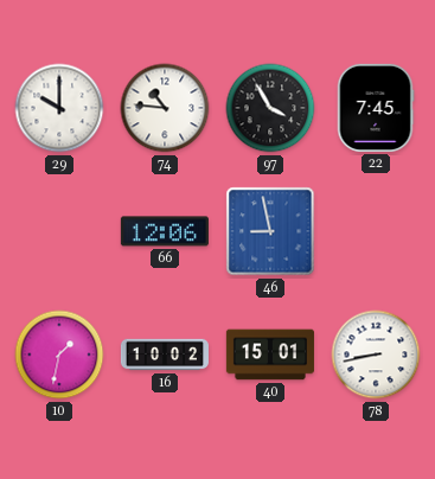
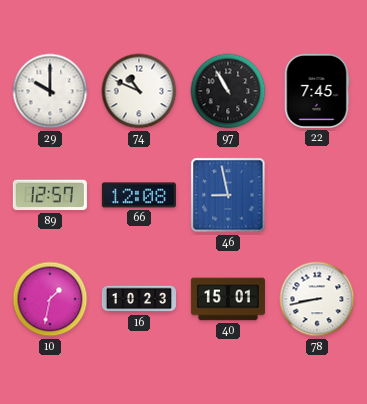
74: 10:46 -> 10:49
97: 3:55 -> 10:55
89: none -> 12:57
66: 12:06 -> 12:08
16: 10:02 -> 10:23
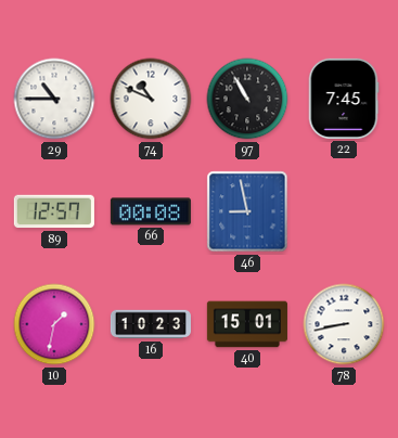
29: 10:00 -> 10:45
66: 12:08 -> 00:08
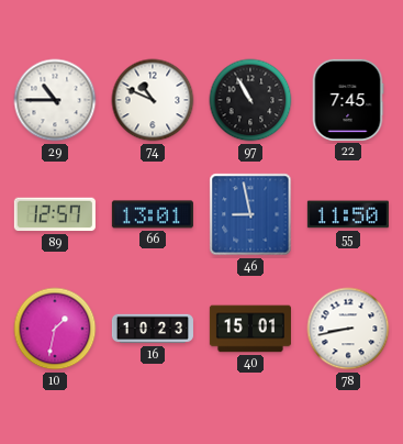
66: 00:08 -> 13:01
55: none -> 11:50
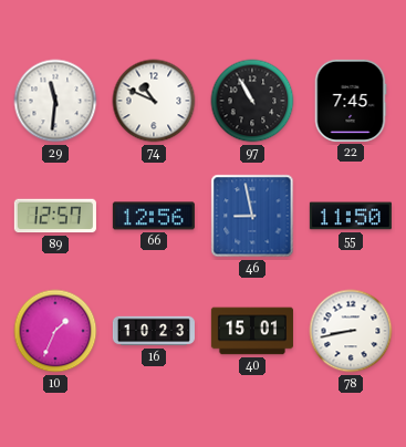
29: 10:45 -> 11:31
66: 13:01 -> 12:56
10: 1:32 -> 1:34
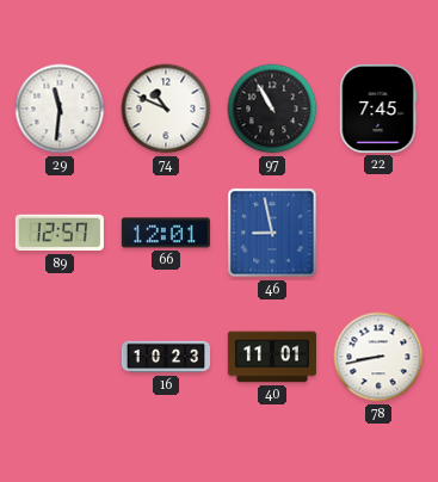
66: 12:56 -> 12:01
55: 11:50 -> none
10: 1:34 -> none
40: 15:01 -> 11:01
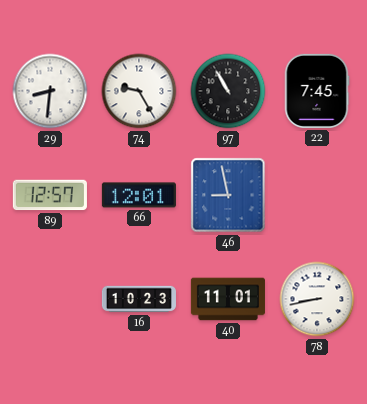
29: 11:31 -> 8:31
74: 10:49 -> 9:25
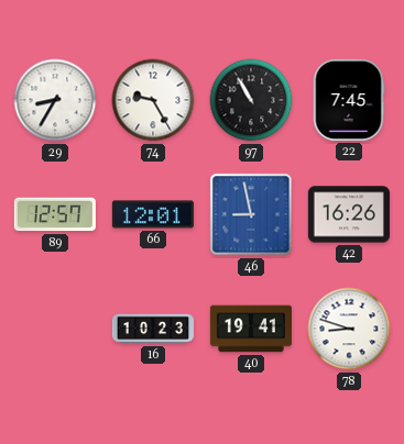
29: 8:31 -> 8:35
42: none -> 16:26
40: 11:01 -> 19:41
78: 8:43 -> 8:48
